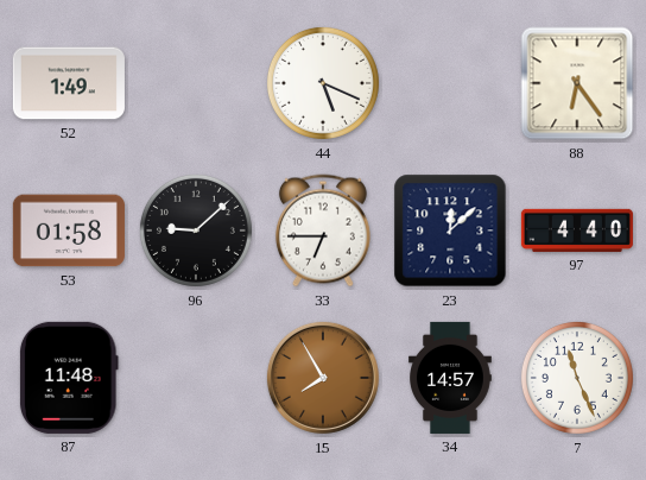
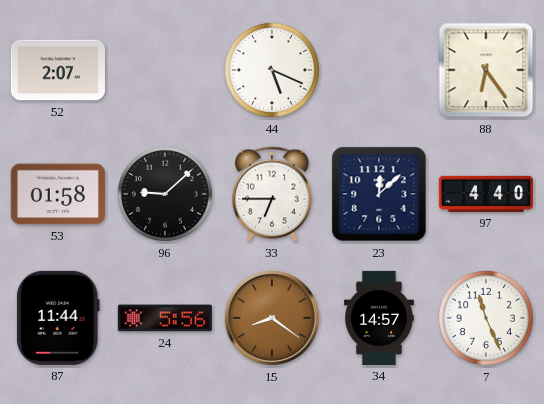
52: 1:49 -> 2:07
87: 11:48 -> 11:44
24: none -> 5:56
15: 7:55 -> 8:21
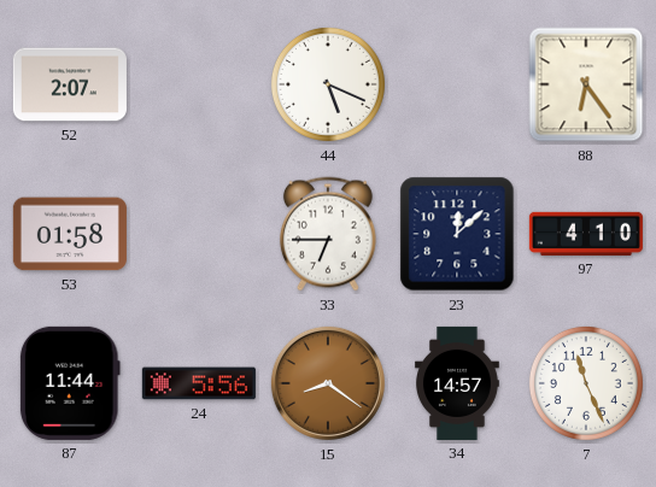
96: 9:08 -> none
97: 4:40 -> 4:10
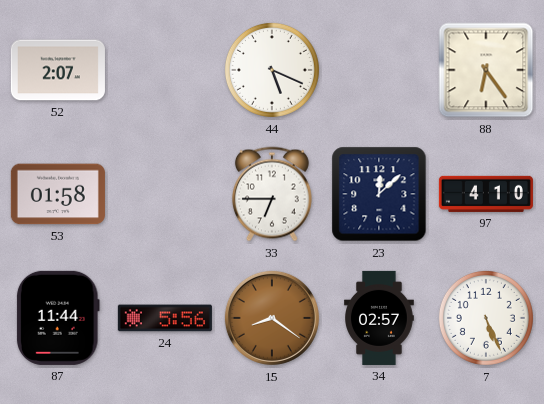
34: 14:57 -> 02:57
7: 11:26 -> 5:26
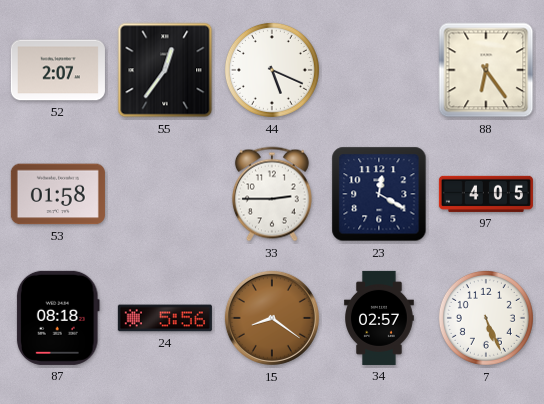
55: none -> 12:36
33: 6:45 -> 2:45
23: 12:08 -> 12:20
97: 4:10 -> 4:05
87: 11:44 -> 08:18
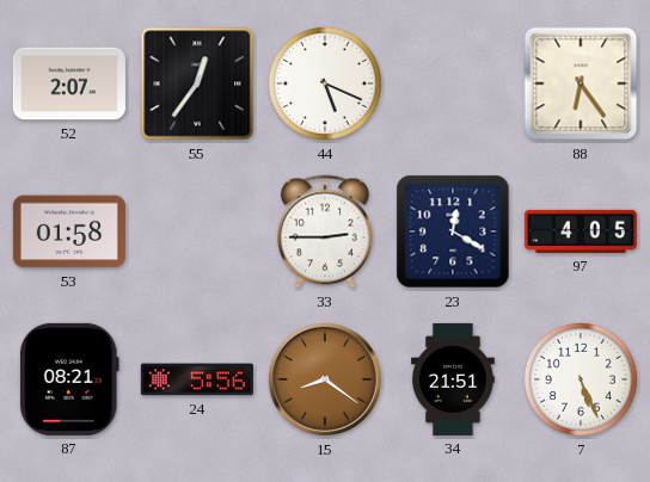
87: 08:18 -> 08:21
34: 02:57 -> 21:51
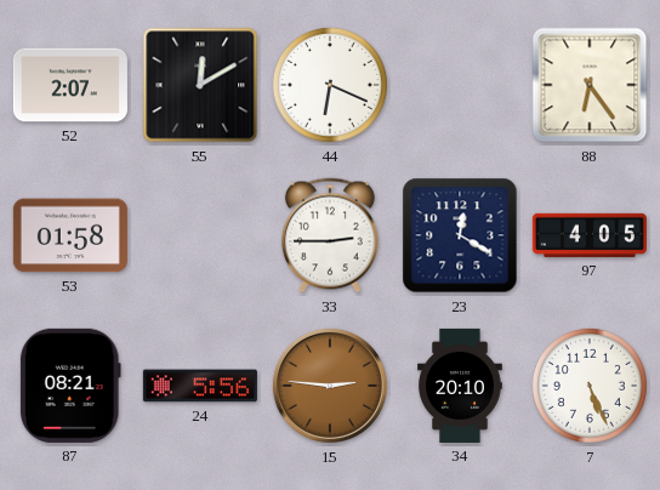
55: 12:36 -> 12:10
44: 5:19 -> 6:19
15: 8:21 -> 2:46
34: 21:51 -> 20:10
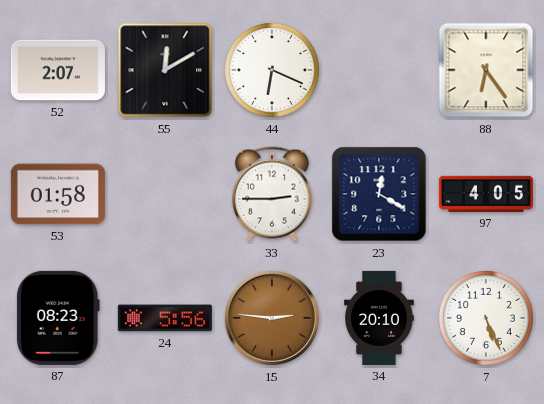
87: 08:21 -> 08:23
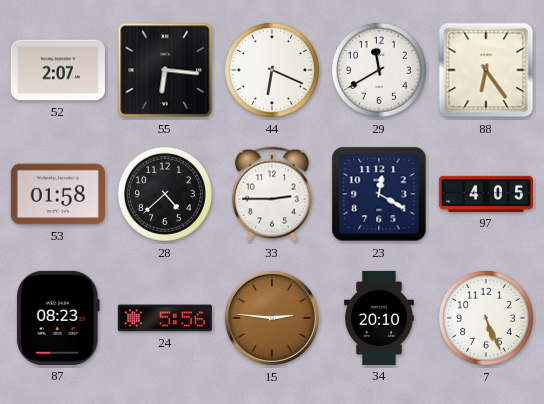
55: 12:10 -> 6:16
29: none -> 11:40
28: none -> 4:38
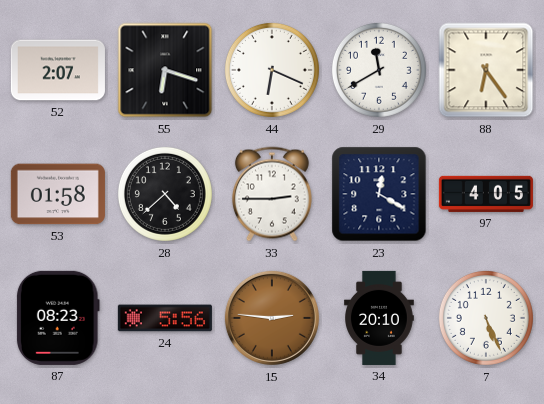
55: 6:16 -> 6:18
